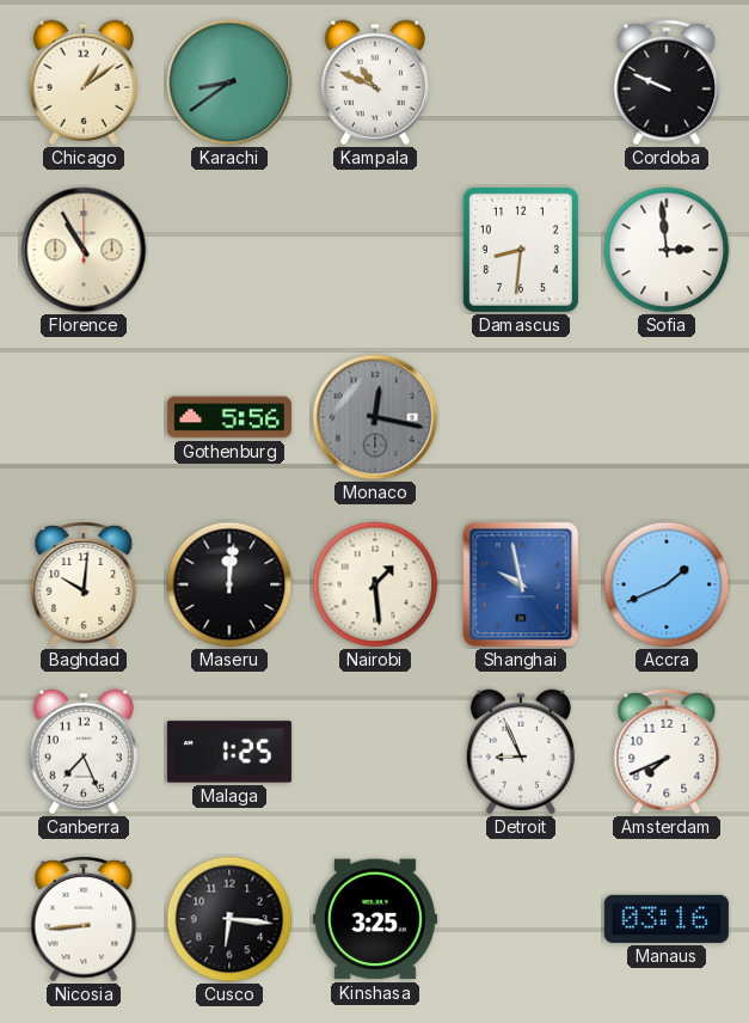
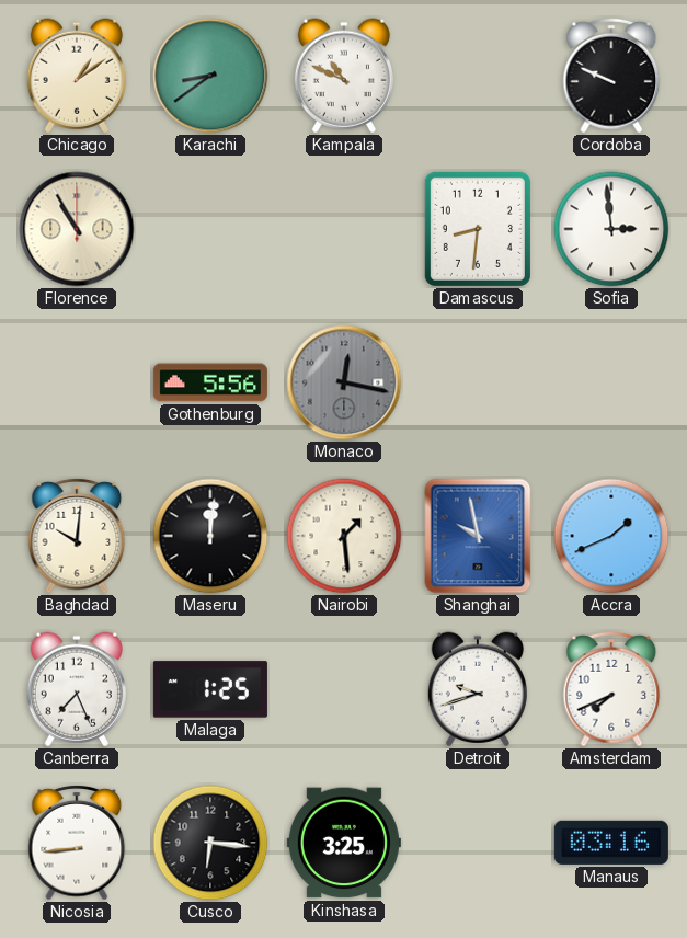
Detroit: 8:56 -> 9:42
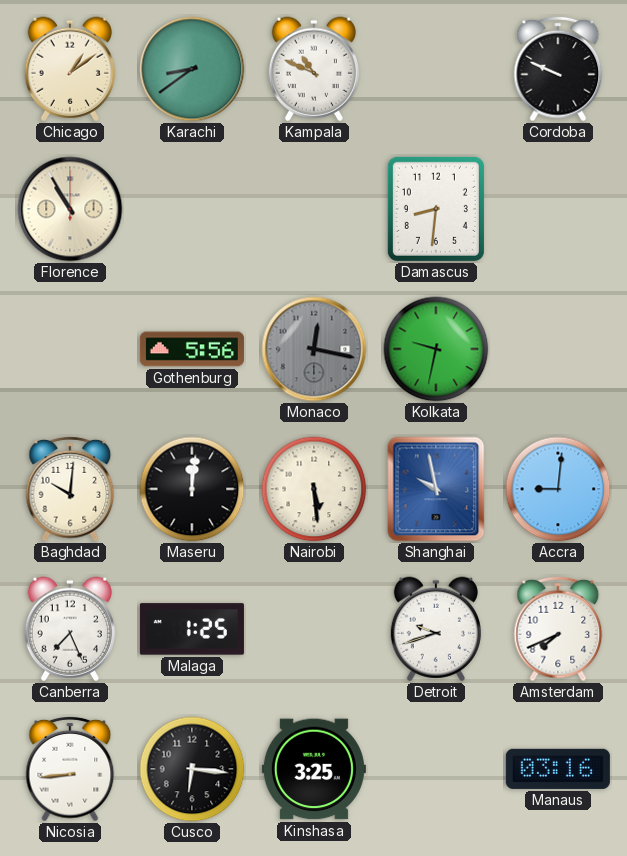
Sofia: 2:59 -> none
Kolkata: none -> 9:32
Nairobi: 1:29 -> 5:29
Accra: 1:41 -> 9:01
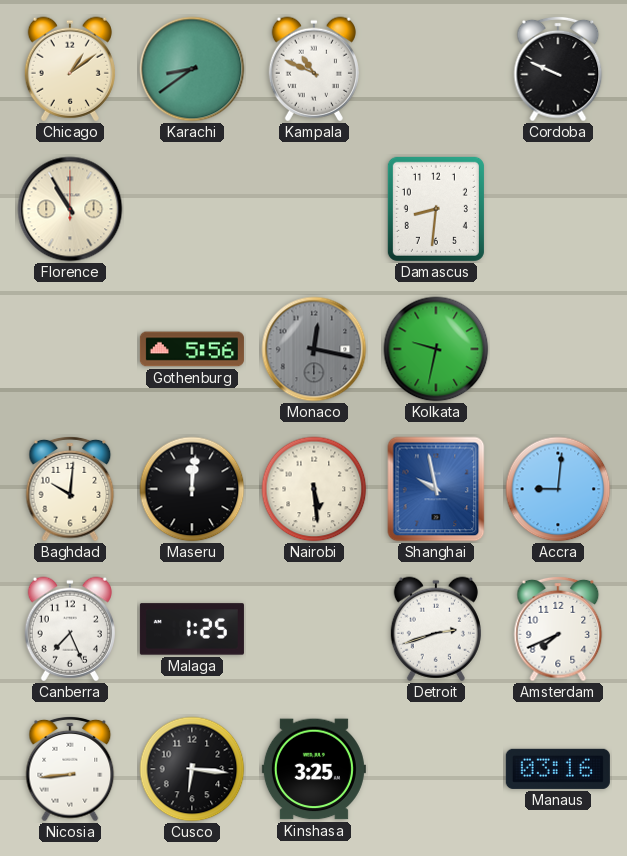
Detroit: 9:42 -> 2:42
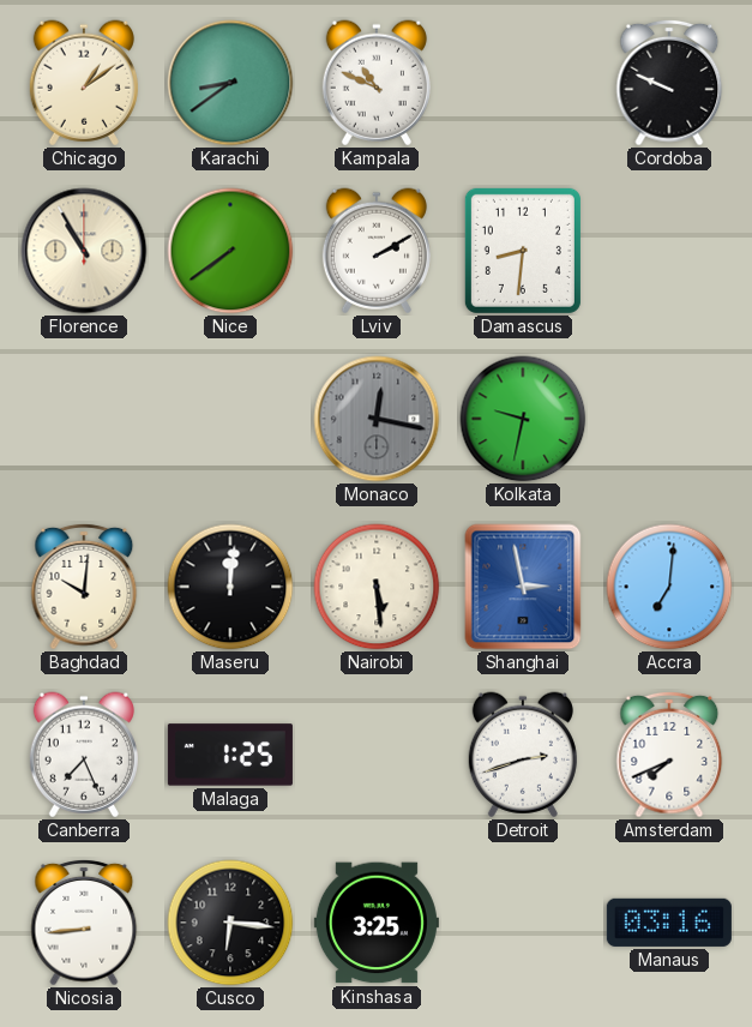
Nice: none -> 7:39
Lviv: none -> 2:10
Gothenburg: 5:56 -> none
Shanghai: 9:58 -> 2:58
Accra: 9:01 -> 7:01
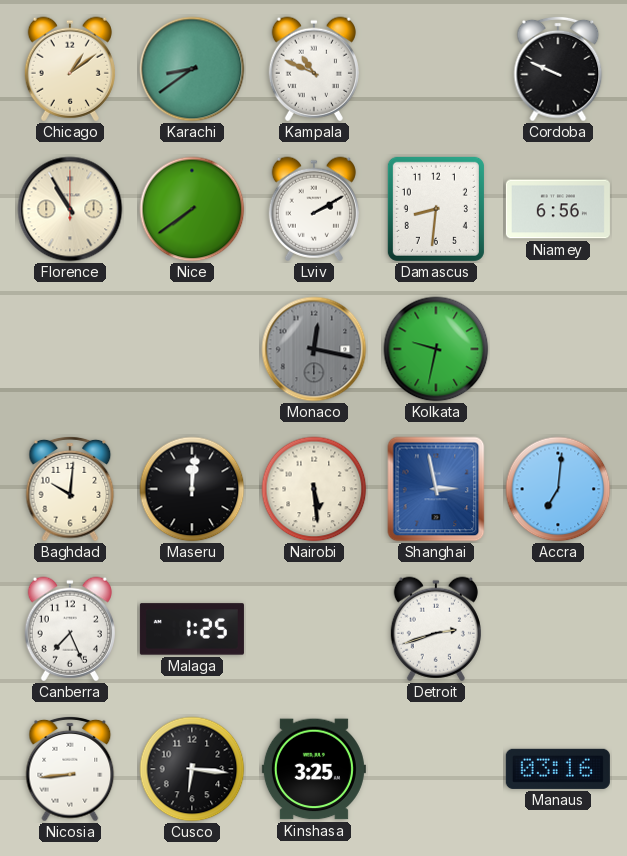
Niamey: none -> 6:56
Amsterdam: 7:41 -> none
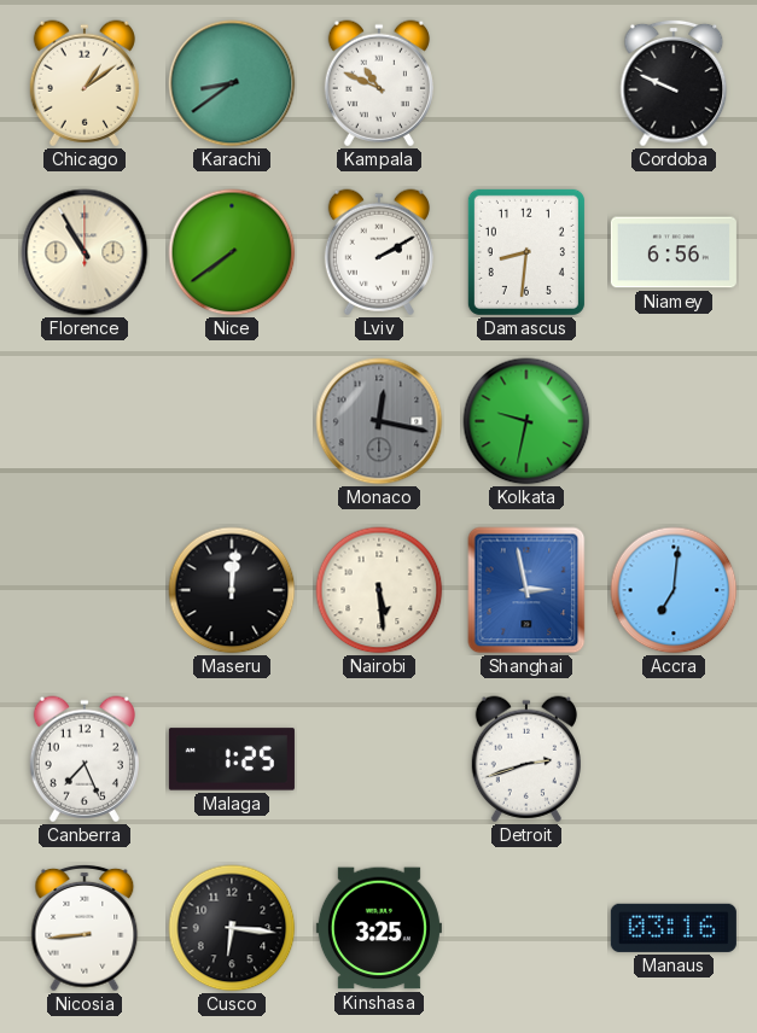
Baghdad: 10:01 -> none
